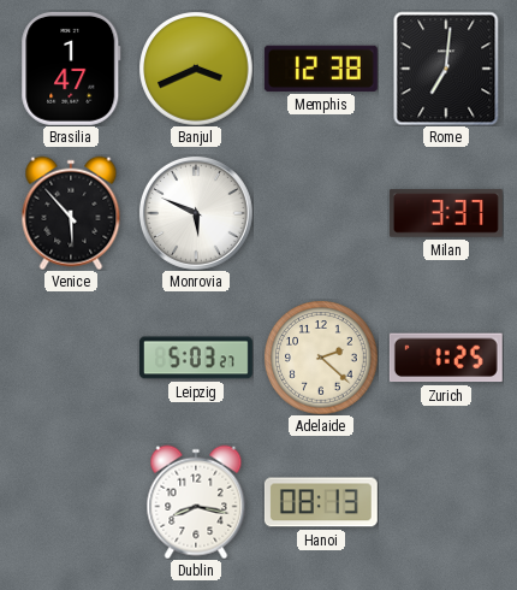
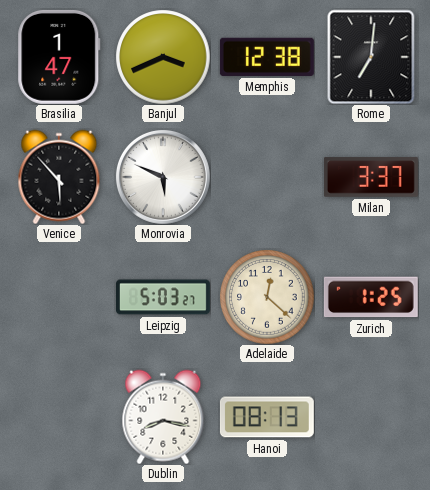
Adelaide: 2:22 -> 12:22
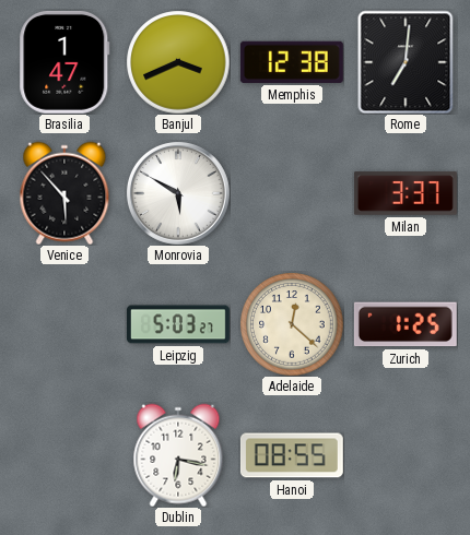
Monrovia: 5:49 -> 5:50
Dublin: 8:17 -> 6:17
Hanoi: 08:13 -> 08:55
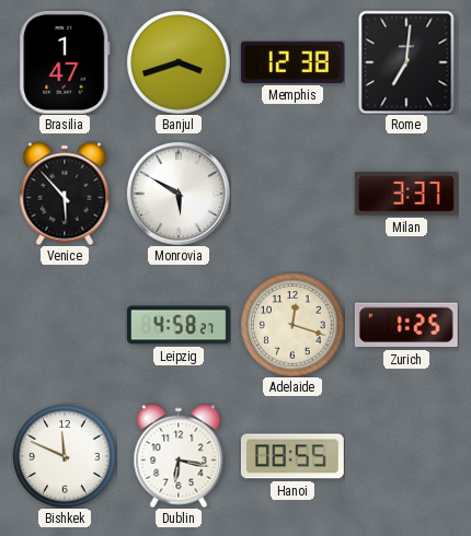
Banjul: 3:41 -> 3:42
Leipzig: 5:03 -> 4:58
Adelaide: 12:22 -> 12:18
Bishkek: none -> 11:49
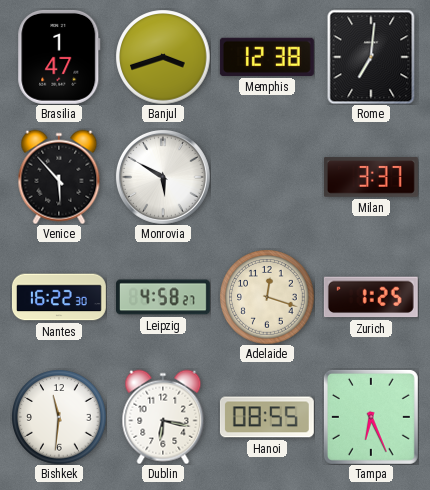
Nantes: none -> 16:22
Bishkek: 11:49 -> 11:31
Tampa: none -> 6:26
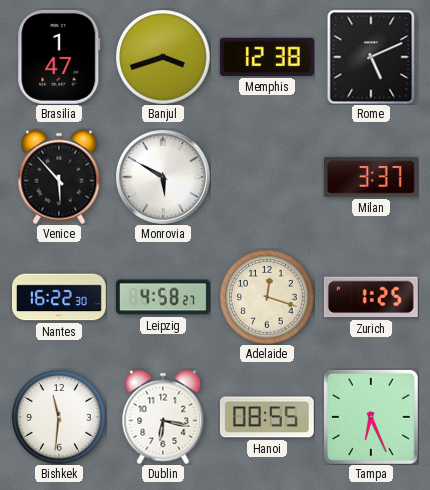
Rome: 7:01 -> 5:11
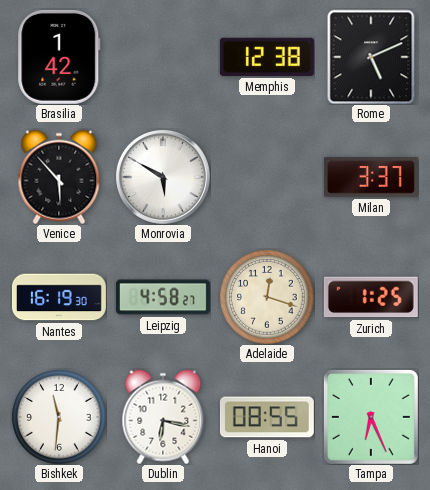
Brasilia: 1:47 -> 1:42
Banjul: 3:42 -> none
Nantes: 16:22 -> 16:19
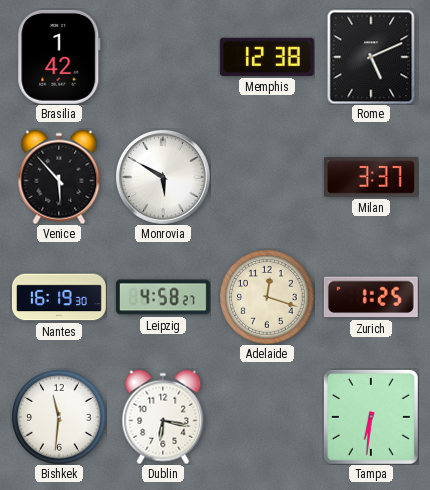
Hanoi: 08:55 -> none
Tampa: 6:26 -> 6:31
